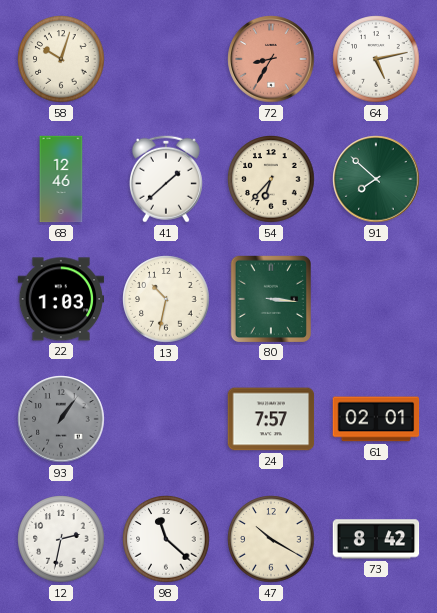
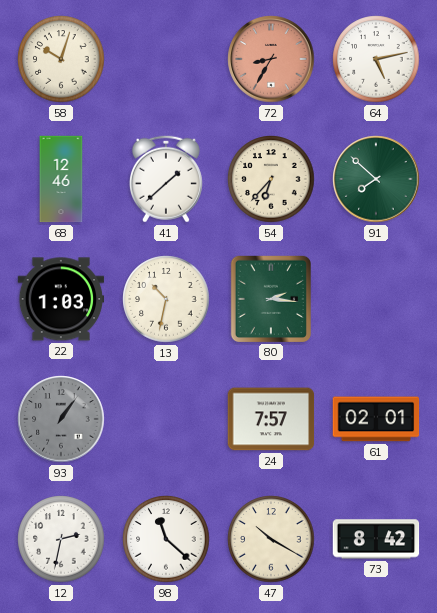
80: 3:16 -> 2:16
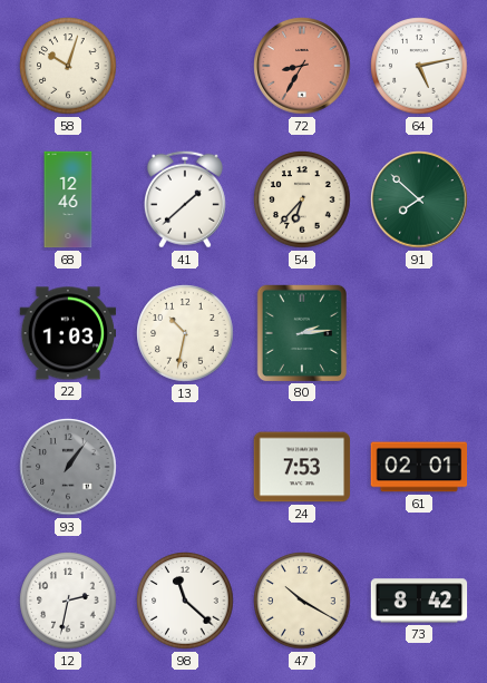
80: 2:16 -> 2:14
24: 7:57 -> 7:53
